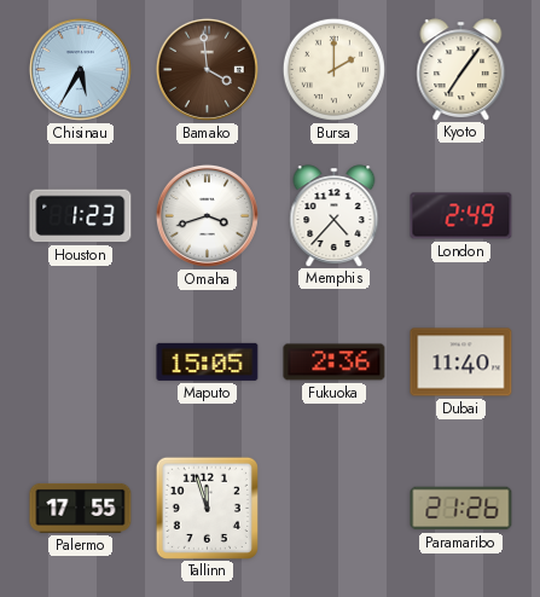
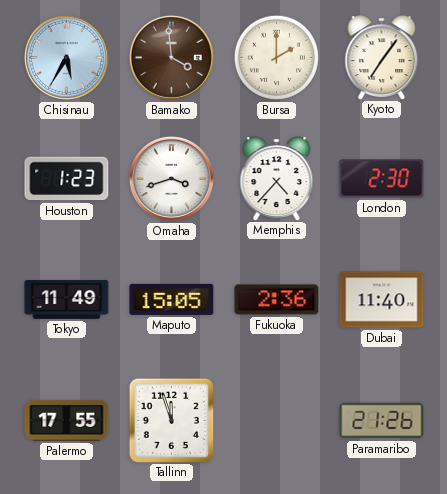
London: 2:49 -> 2:30
Tokyo: none -> 11:49
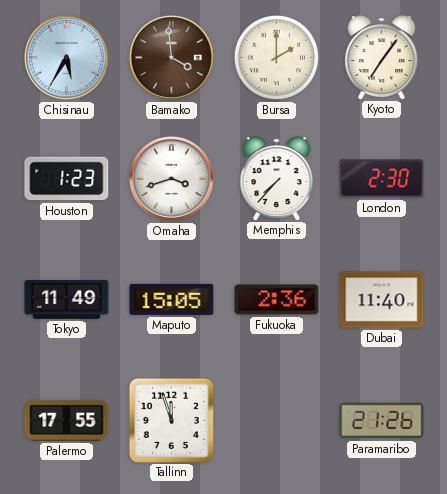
Memphis: 4:37 -> 7:37
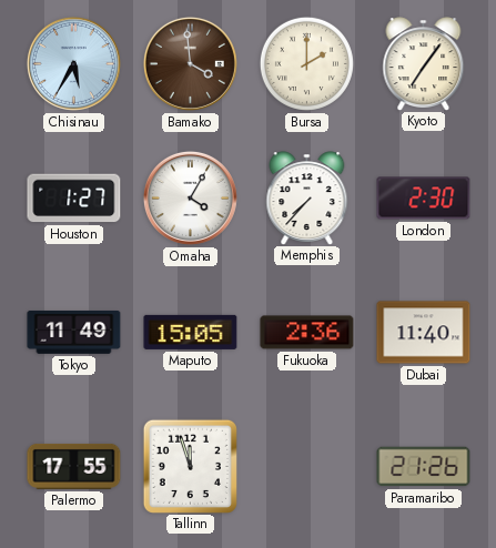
Houston: 1:23 -> 1:27
Omaha: 3:42 -> 4:05
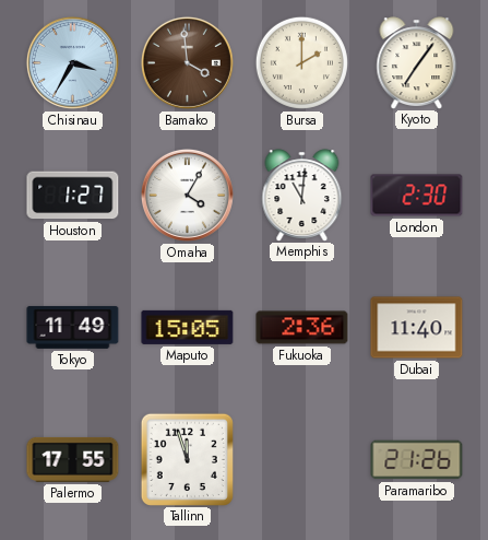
Chisinau: 5:35 -> 3:35
Memphis: 7:37 -> 11:01
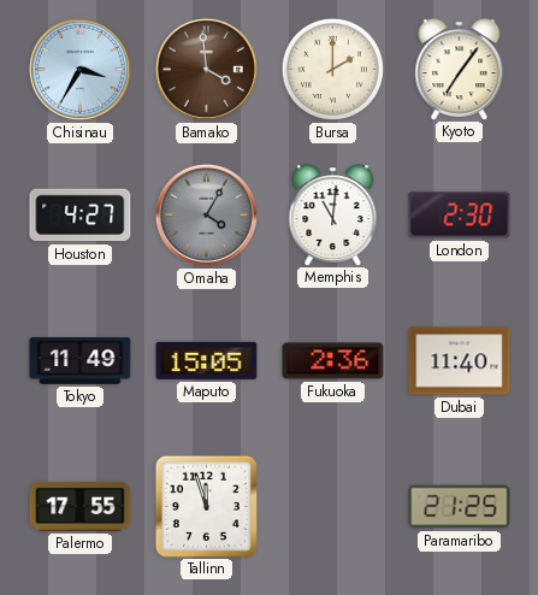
Houston: 1:27 -> 4:27
Omaha dial: white -> grey
Paramaribo: 21:26 -> 21:25
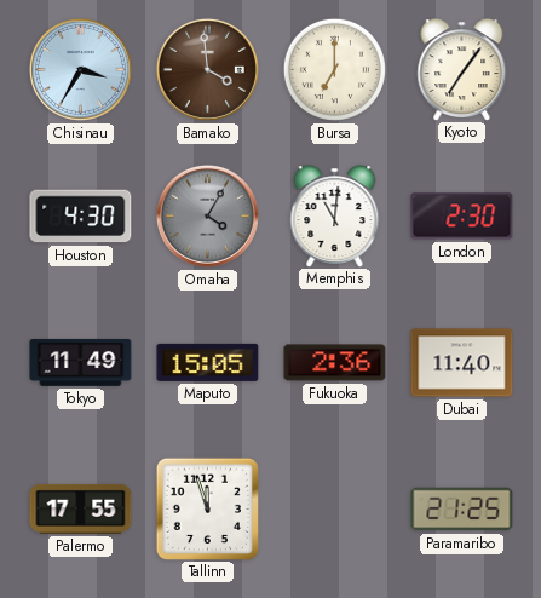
Bursa: 2:00 -> 7:00
Houston: 4:27 -> 4:30
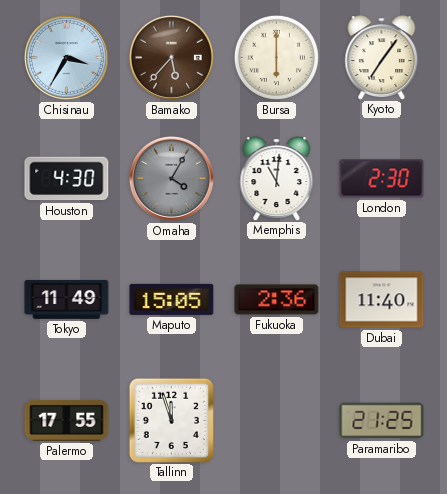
Bamako: 3:59 -> 5:37
Bursa: 7:00 -> 6:00
